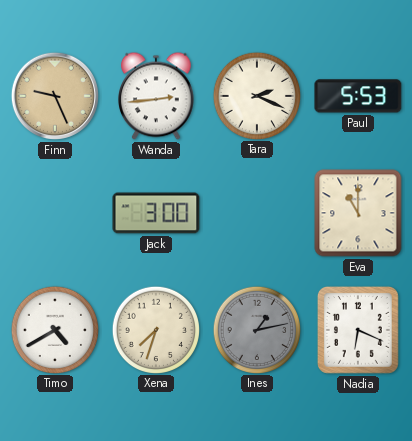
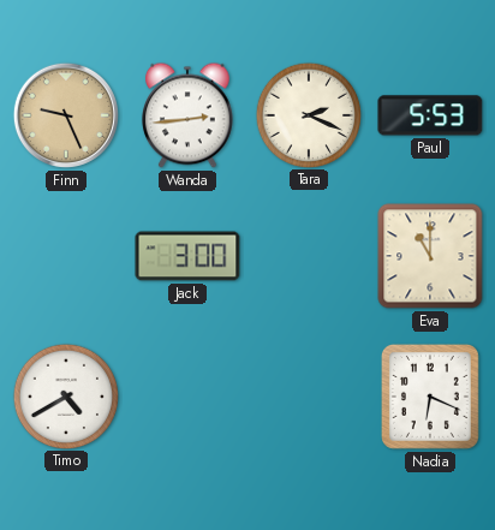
Xena: 7:33 -> none
Ines: 1:13 -> none
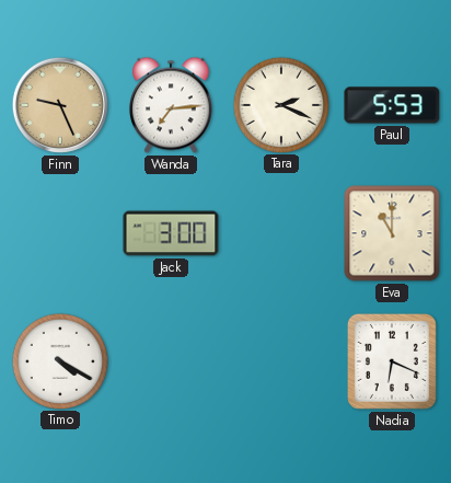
Wanda: 2:44 -> 7:14
Timo: 4:40 -> 4:20
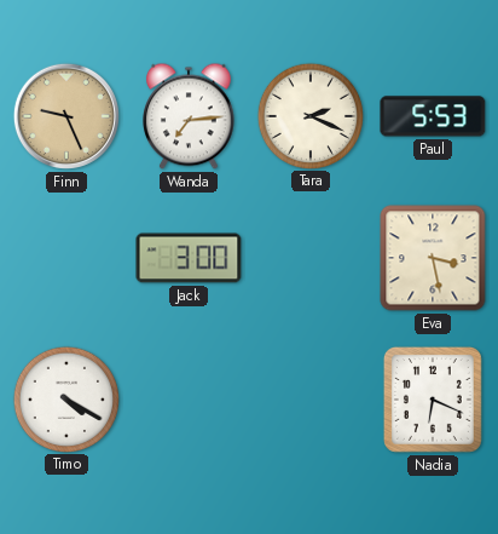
Eva: 11:00 -> 3:28
